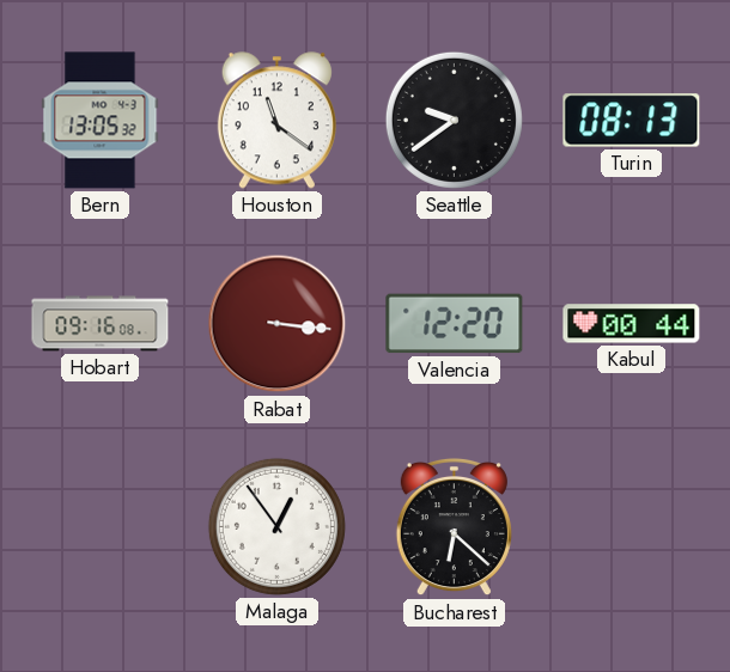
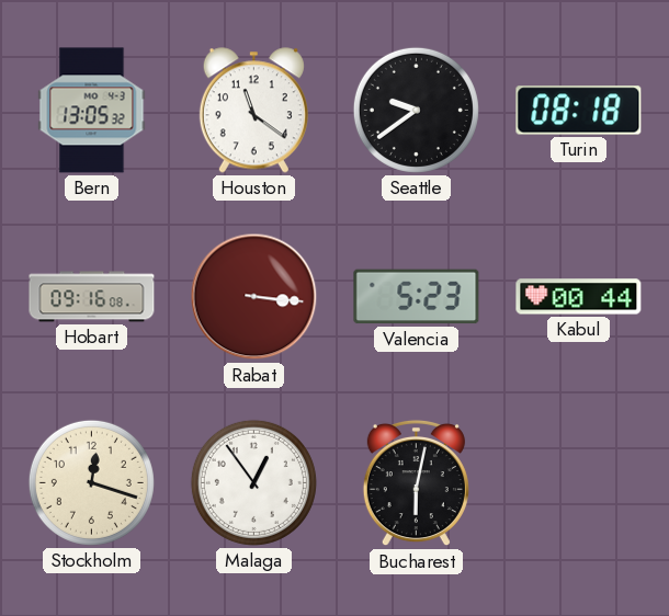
Turin: 08:13 -> 08:18
Valencia: 12:20 -> 5:23
Stockholm: none -> 12:18
Bucharest: 6:22 -> 6:02
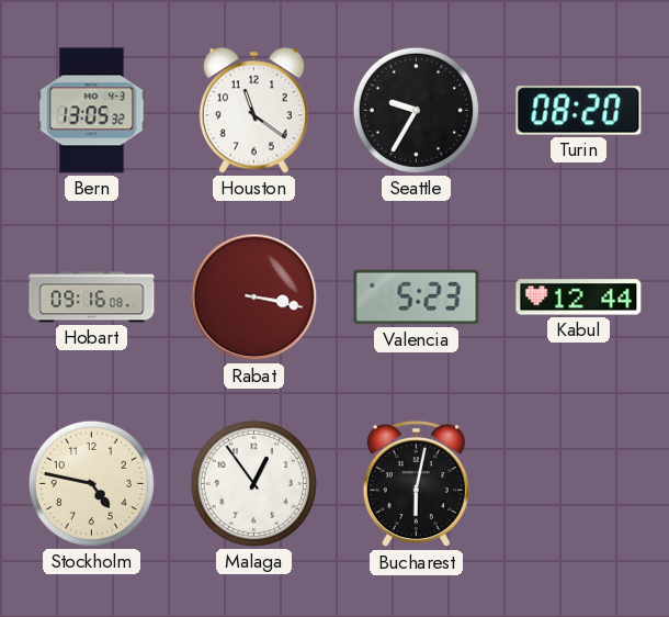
Seattle: 9:39 -> 9:35
Turin: 08:18 -> 08:20
Rabat: 3:16 -> 3:17
Kabul: 00:44 -> 12:44
Stockholm: 12:18 -> 4:47
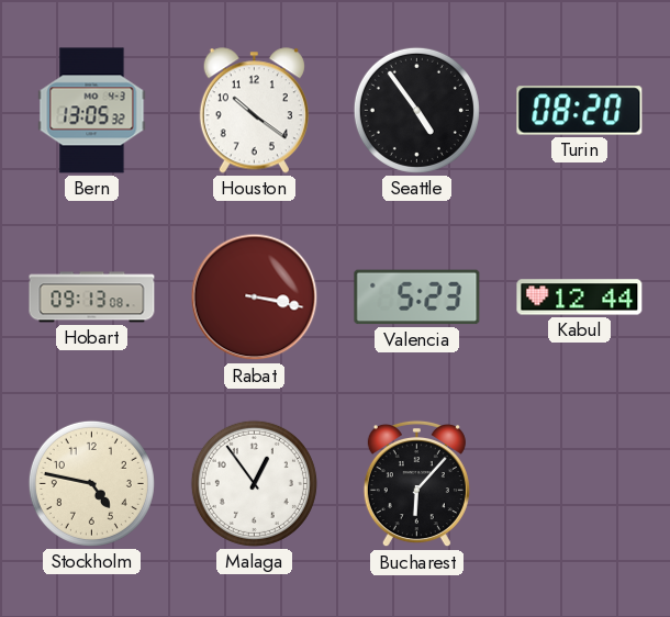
Houston: 11:21 -> 10:21
Seattle: 9:35 -> 4:54
Hobart: 09:16 -> 09:13
Bucharest: 6:02 -> 6:07
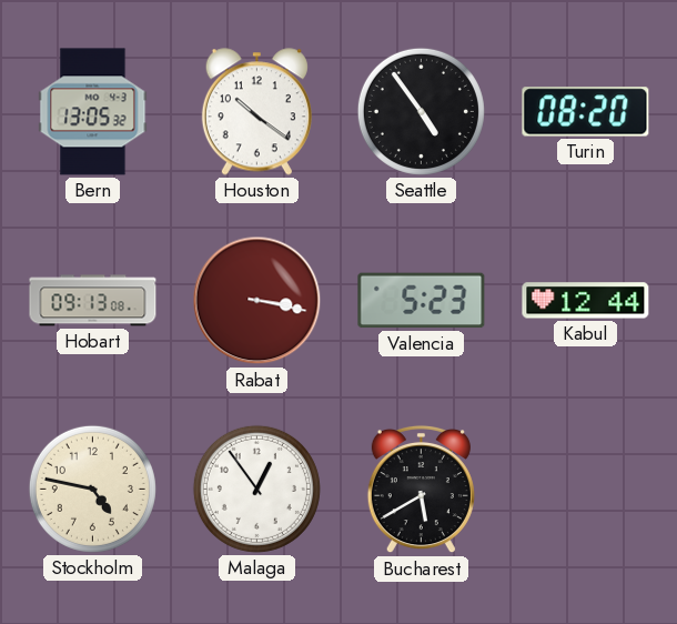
Bucharest: 6:07 -> 5:40
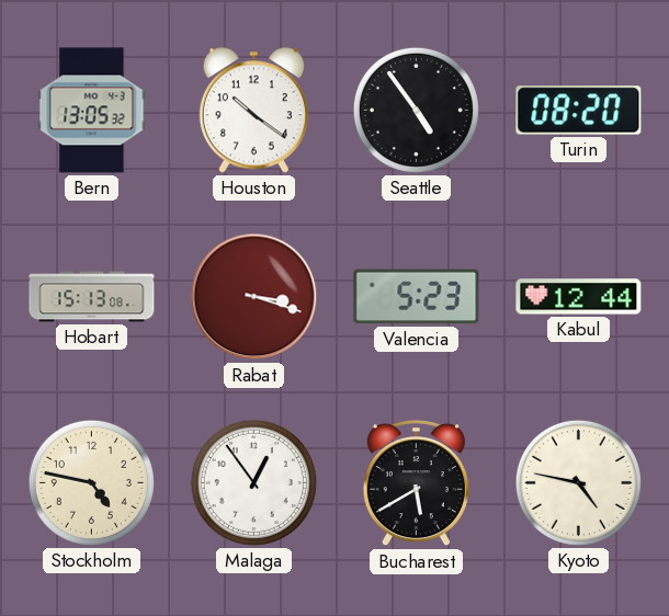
Hobart: 09:13 -> 15:13
Rabat: 3:17 -> 3:18
Kyoto: none -> 4:47
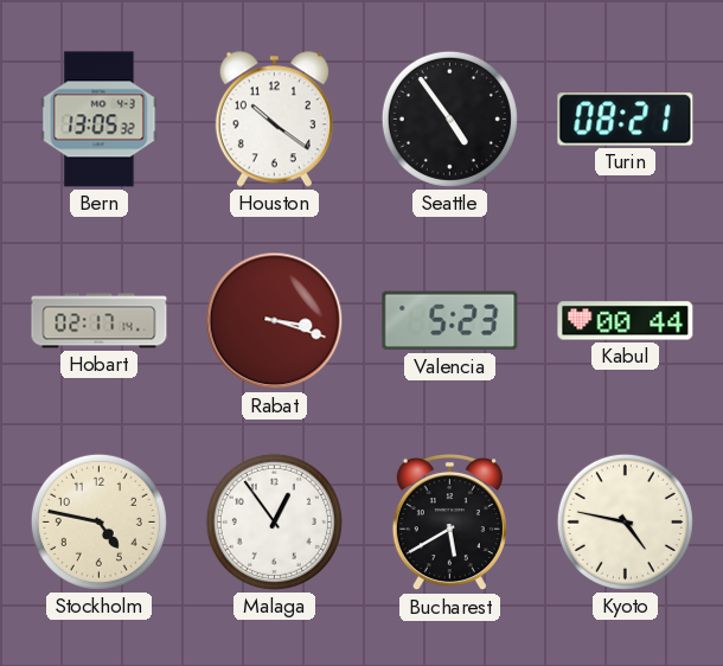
Turin: 08:20 -> 08:21
Hobart: 15:13 -> 02:17
Kabul: 12:44 -> 00:44
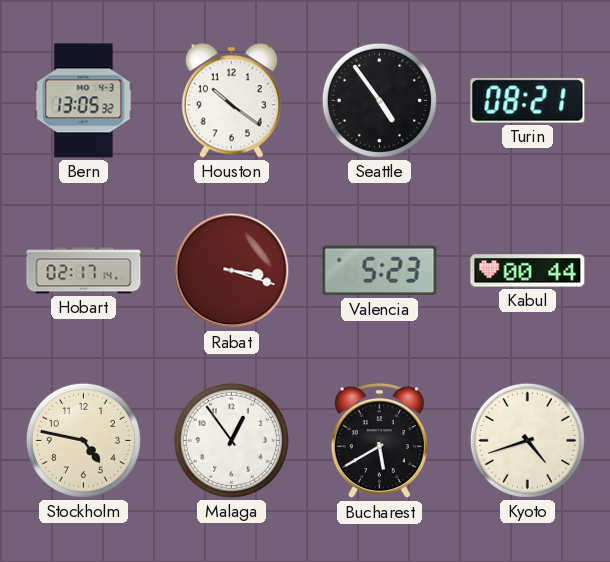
Kyoto: 4:47 -> 4:42
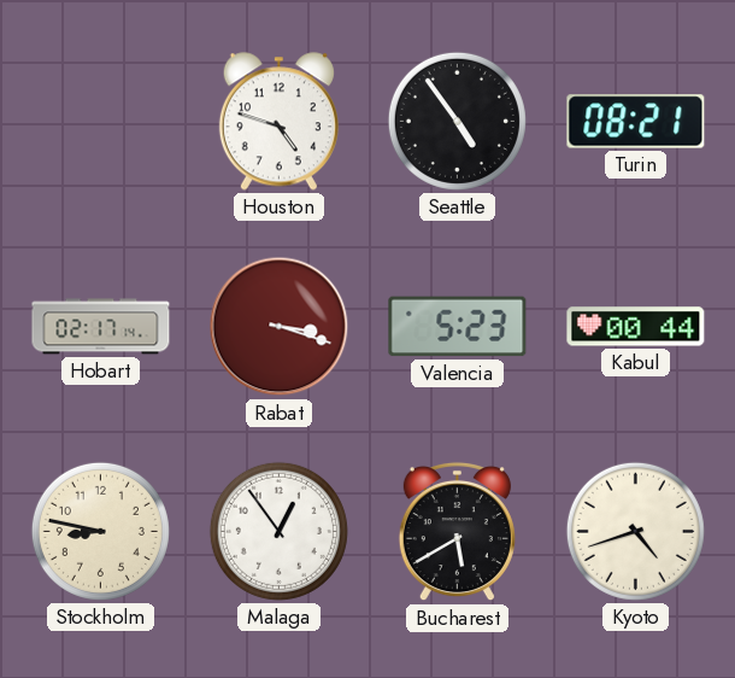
Bern: 13:05 -> none
Houston: 10:21 -> 4:48
Stockholm: 4:47 -> 8:47
